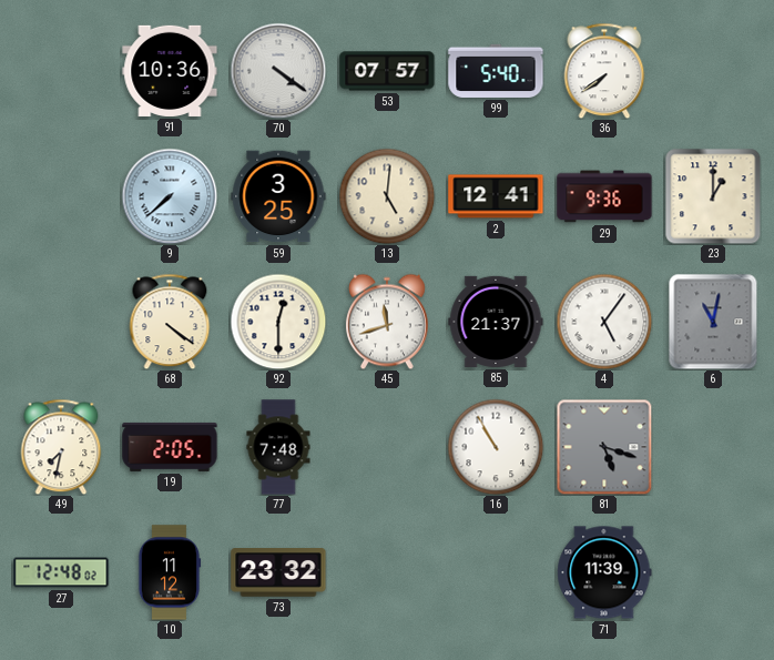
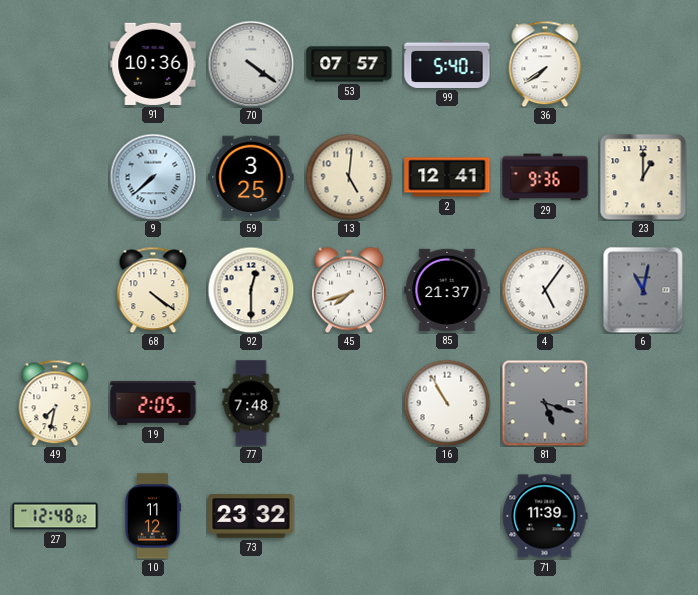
45: 11:42 -> 7:42
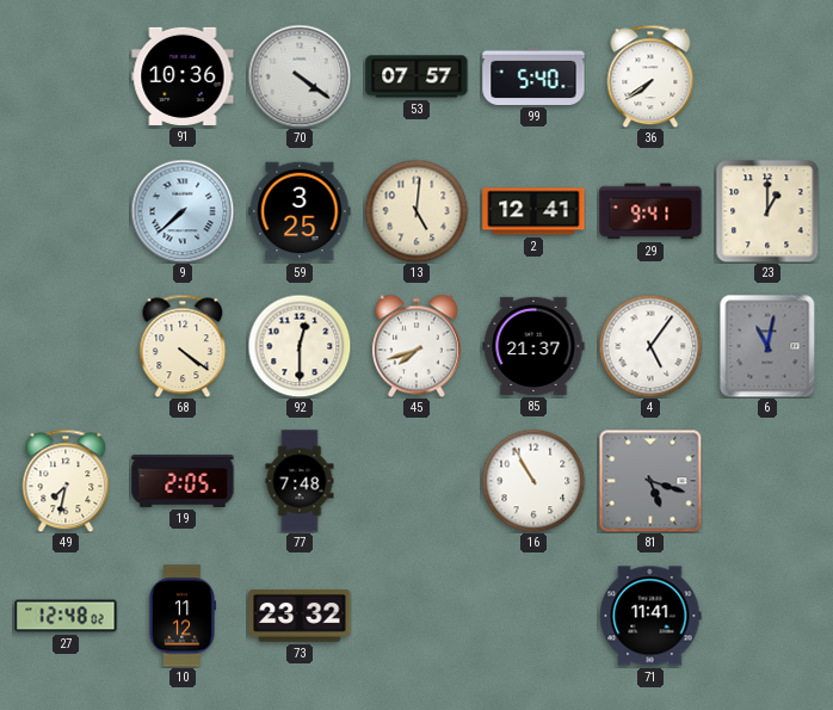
29: 9:36 -> 9:41
71: 11:39 -> 11:41
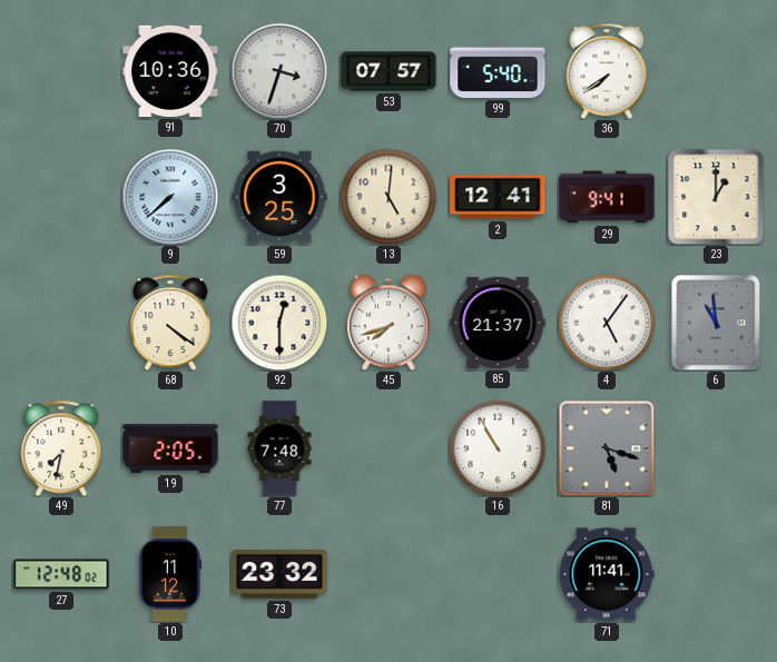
70: 4:21 -> 3:33
6: 11:02 -> 10:59
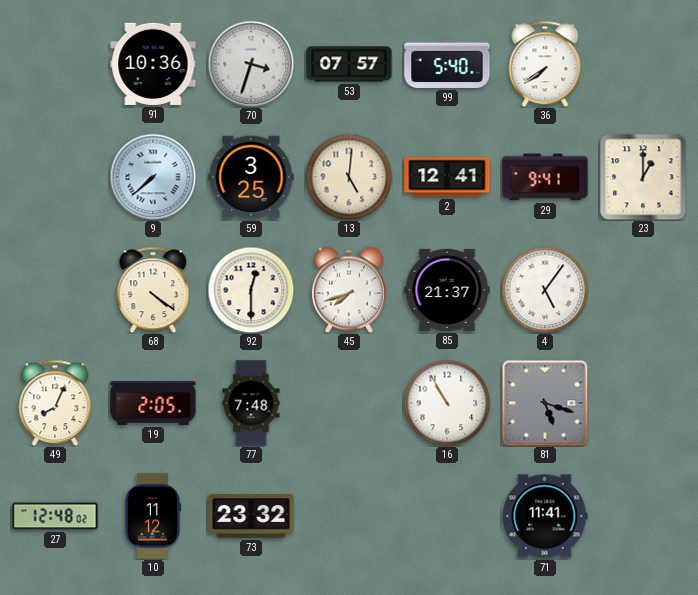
6: 10:59 -> none
49: 7:32 -> 8:04
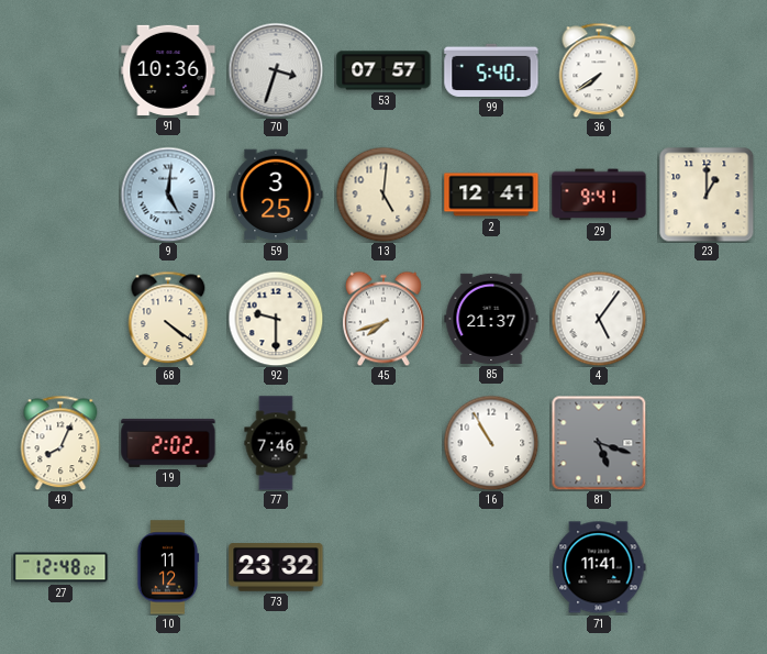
9: 7:38 -> 5:01
92: 12:30 -> 9:30
19: 2:05 -> 2:02
77: 7:48 -> 7:46
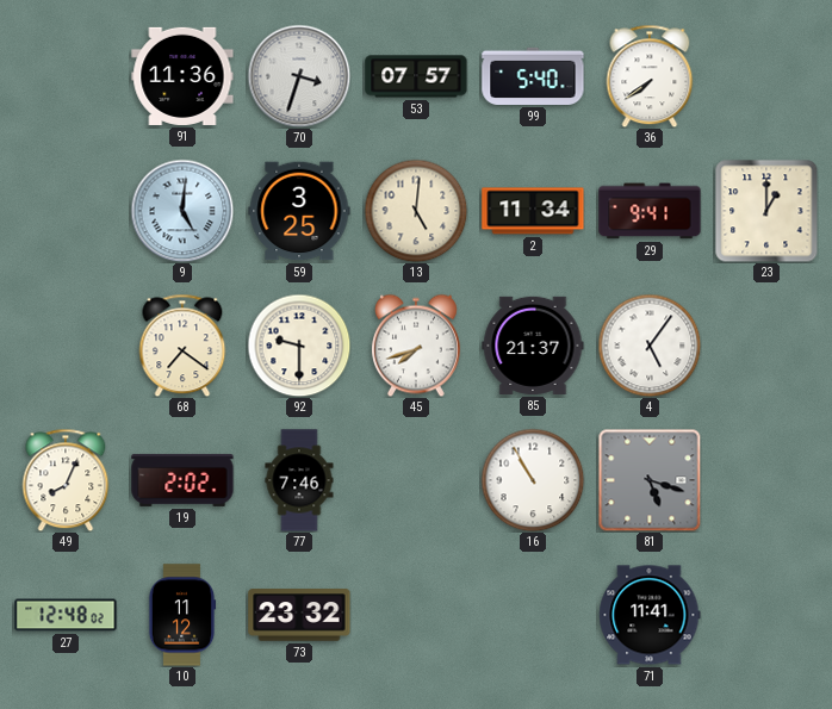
91: 10:36 -> 11:36
2: 12:41 -> 11:34
68: 4:21 -> 7:21
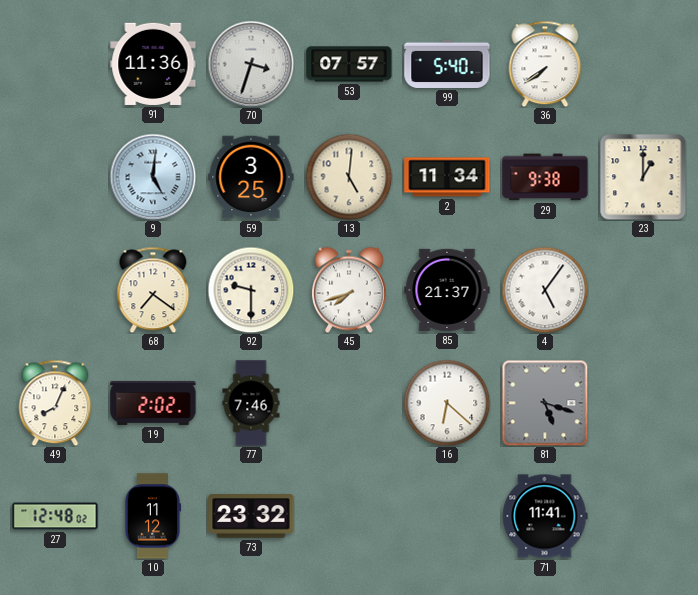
29: 9:41 -> 9:38
16: 10:55 -> 6:22
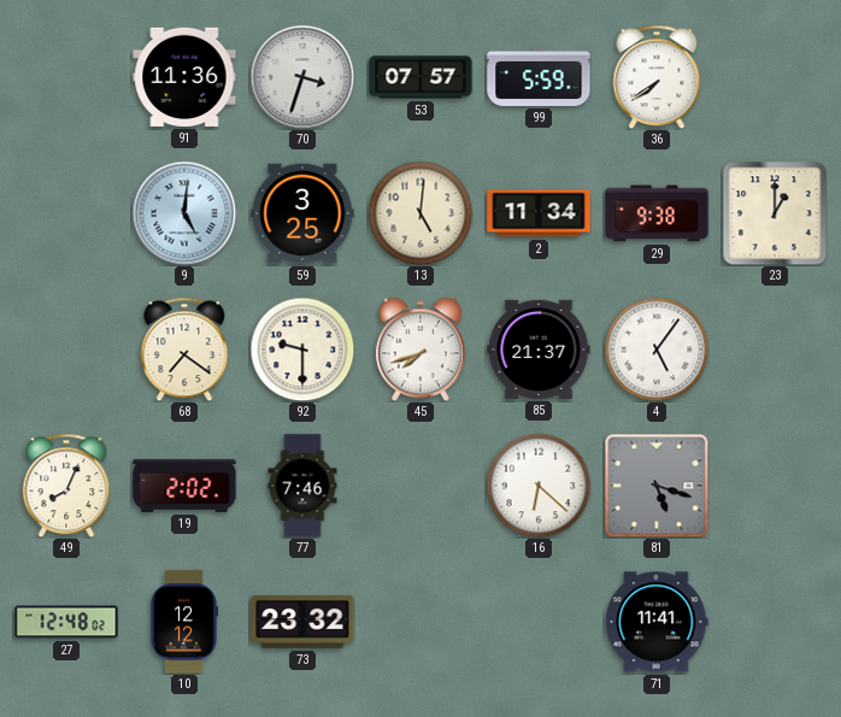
99: 5:40 -> 5:59
10: 11:12 -> 12:12
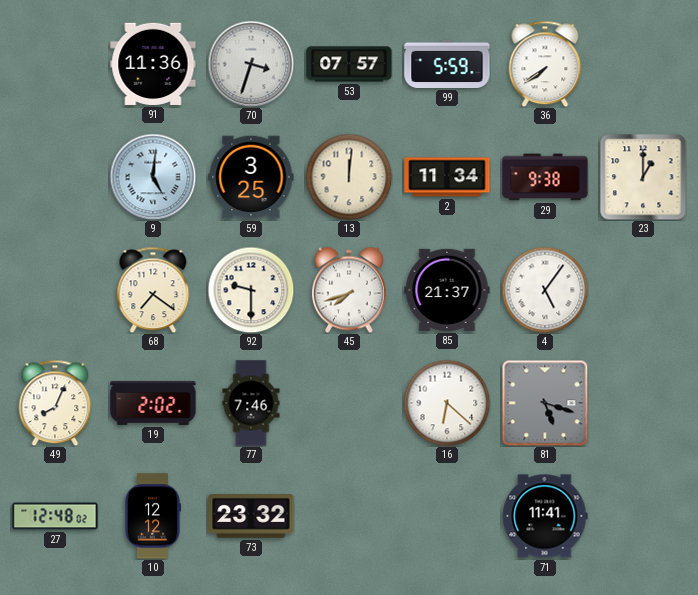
13: 5:01 -> 12:01
